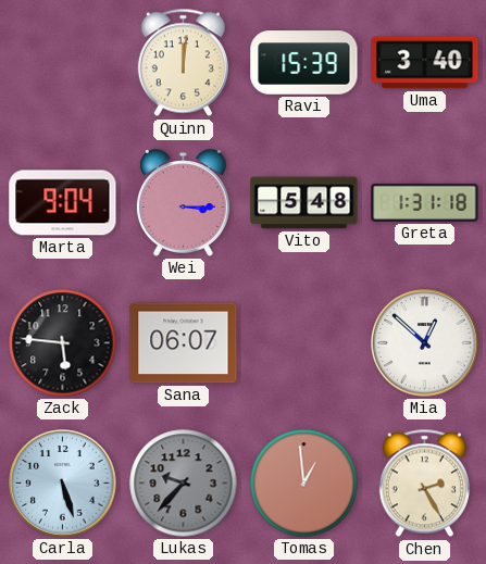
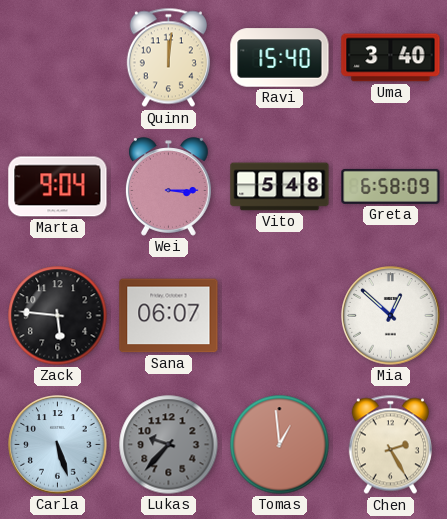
Ravi: 15:39 -> 15:40
Greta: 1:31 -> 6:58
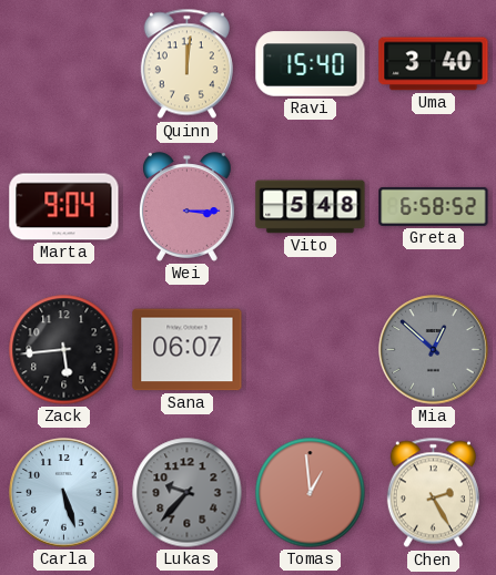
Greta: 6:58:09 -> 6:58:52
Zack: 5:46 -> 5:44
Mia dial: white -> grey
